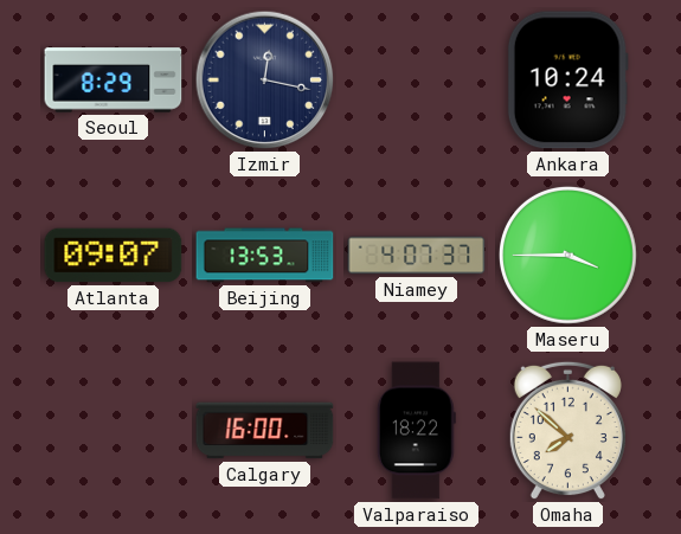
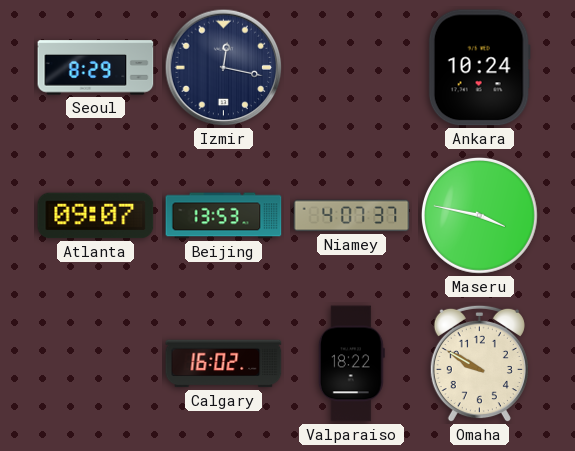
Maseru: 3:45 -> 3:47
Calgary: 16:00 -> 16:02
Omaha: 7:52 -> 9:50
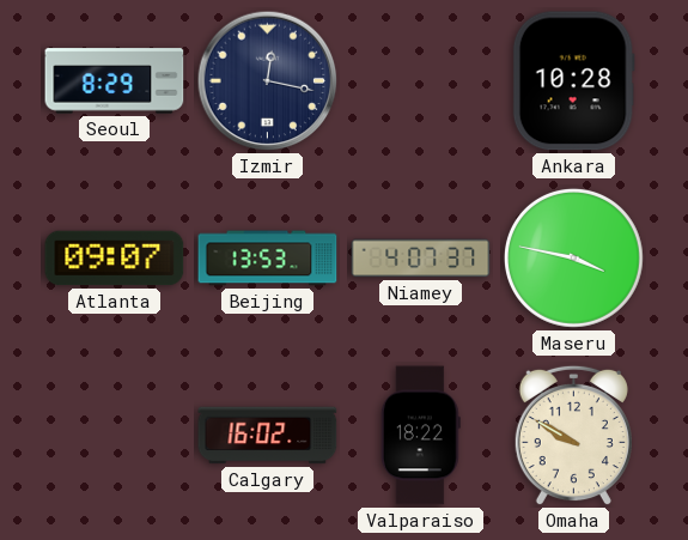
Ankara: 10:24 -> 10:28
